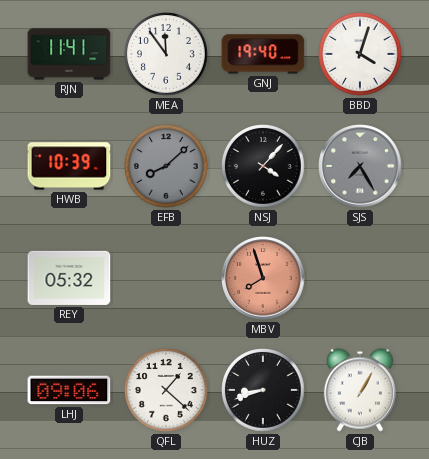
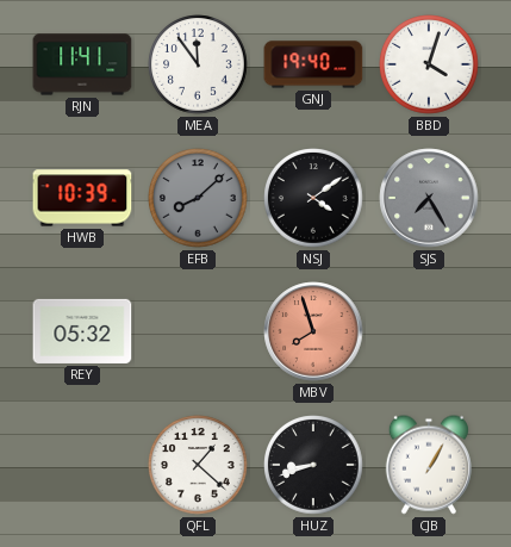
NSJ: 4:07 -> 4:09
LHJ: 09:06 -> none
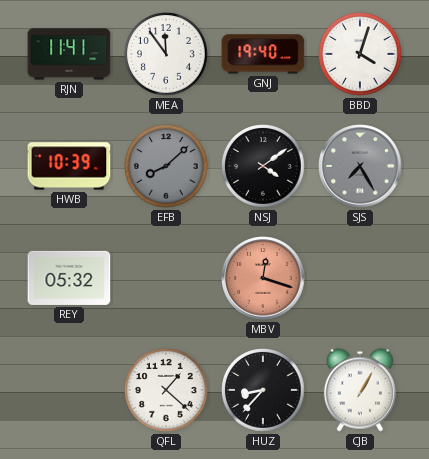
MBV: 7:57 -> 12:18
HUZ: 8:42 -> 8:37
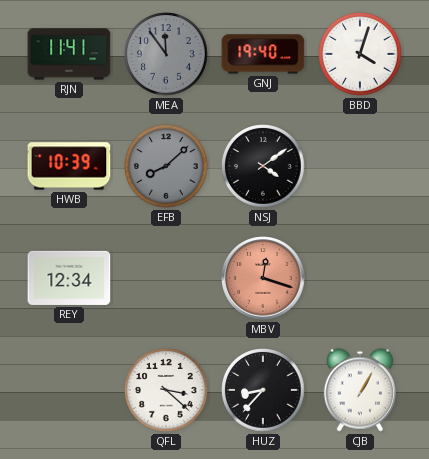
MEA dial: white -> grey
SJS: 7:25 -> none
REY: 05:32 -> 12:34
QFL: 1:22 -> 3:22
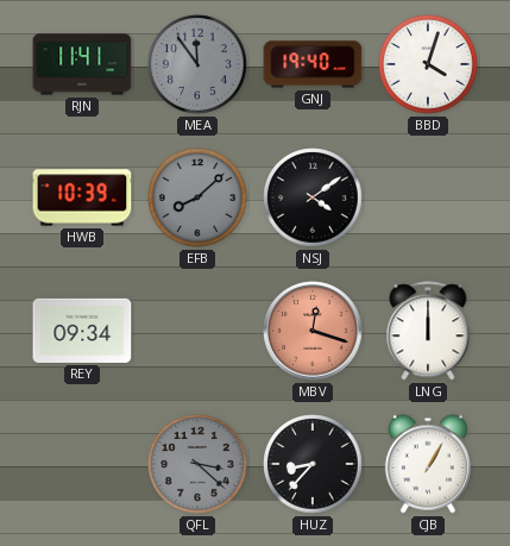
REY: 12:34 -> 09:34
LNG: none -> 12:00
QFL dial: white -> grey
